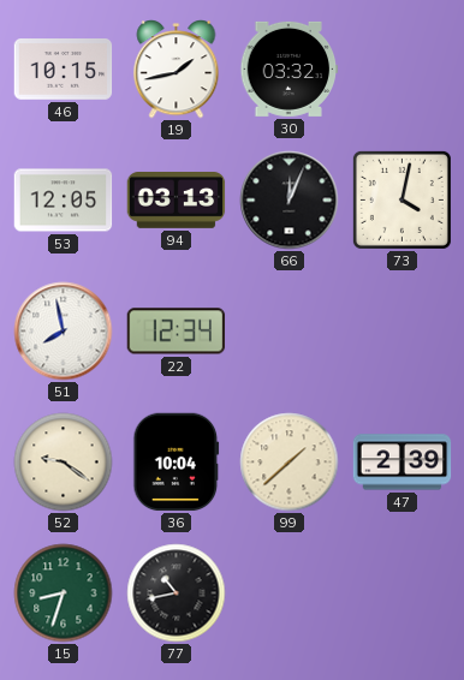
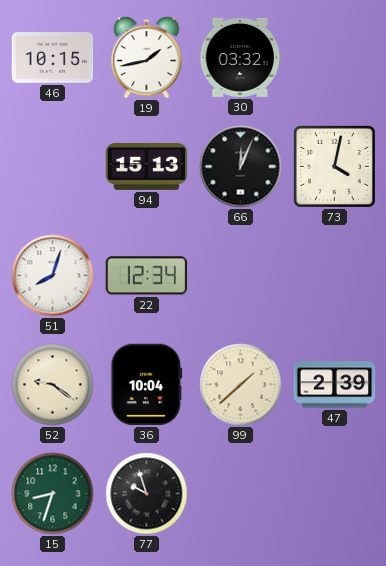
53: 12:05 -> none
94: 03:13 -> 15:13
51: 7:58 -> 8:03
77: 10:43 -> 9:57
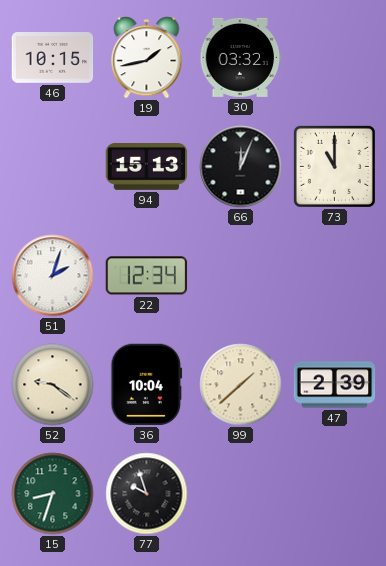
73: 4:02 -> 11:00
51: 8:03 -> 2:03
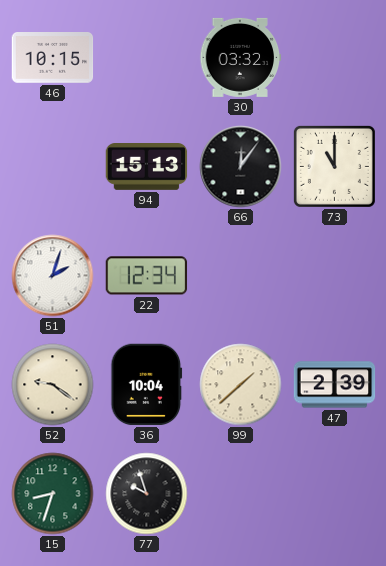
19: 1:43 -> none
66: 12:04 -> 12:06
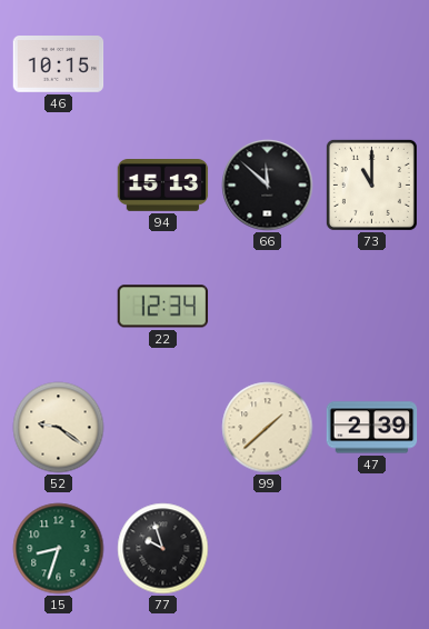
30: 03:32 -> none
66: 12:06 -> 11:52
51: 2:03 -> none
36: 10:04 -> none
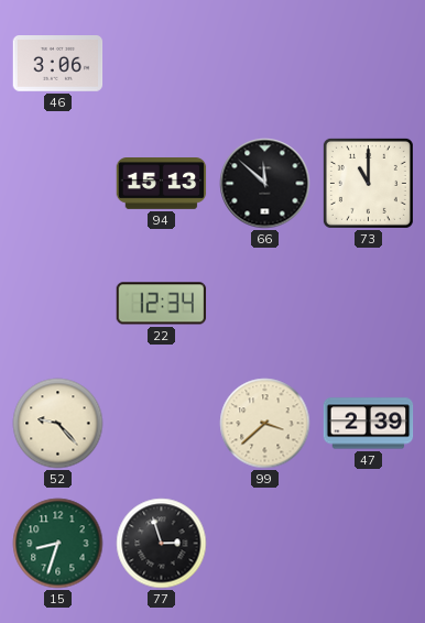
46: 10:15 -> 3:06
52: 9:21 -> 9:23
99: 1:38 -> 3:38
77: 9:57 -> 2:57
